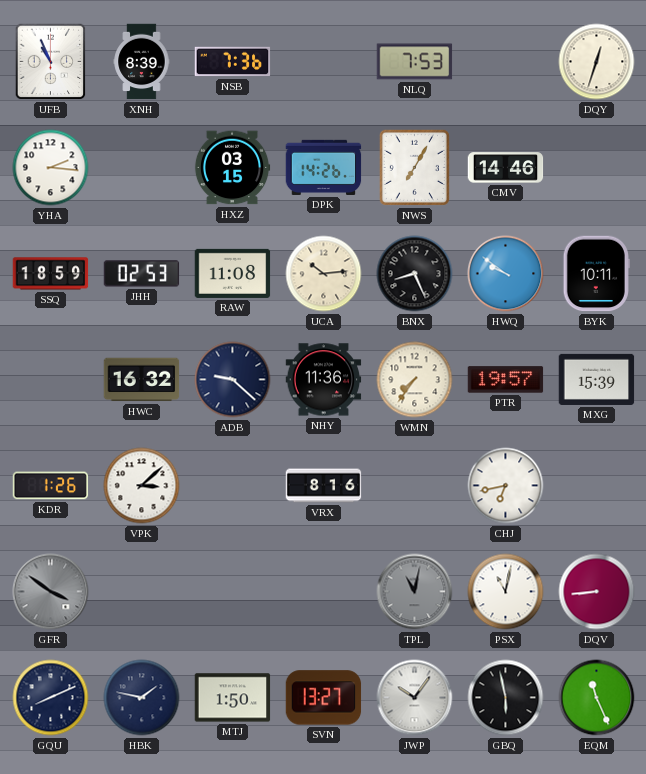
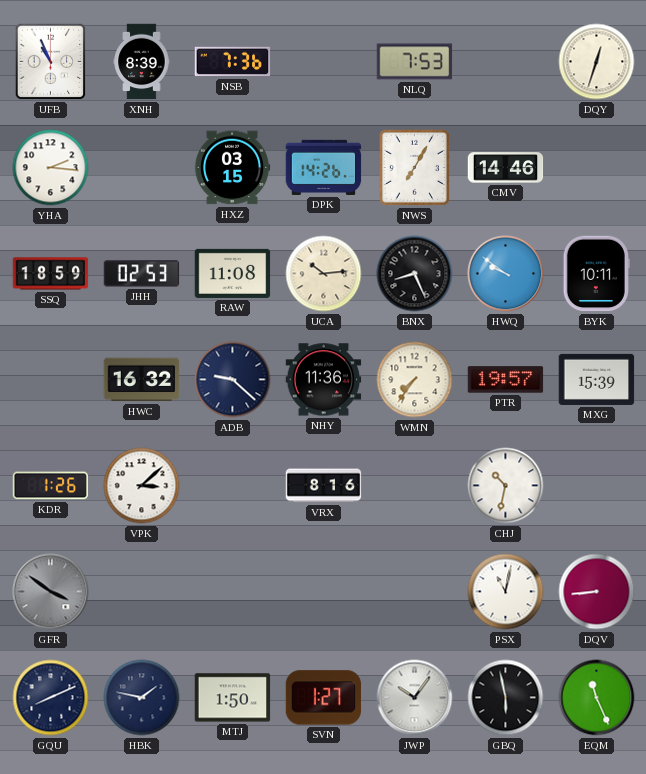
CHJ: 6:43 -> 10:32
TPL: 11:02 -> none
SVN: 13:27 -> 1:27
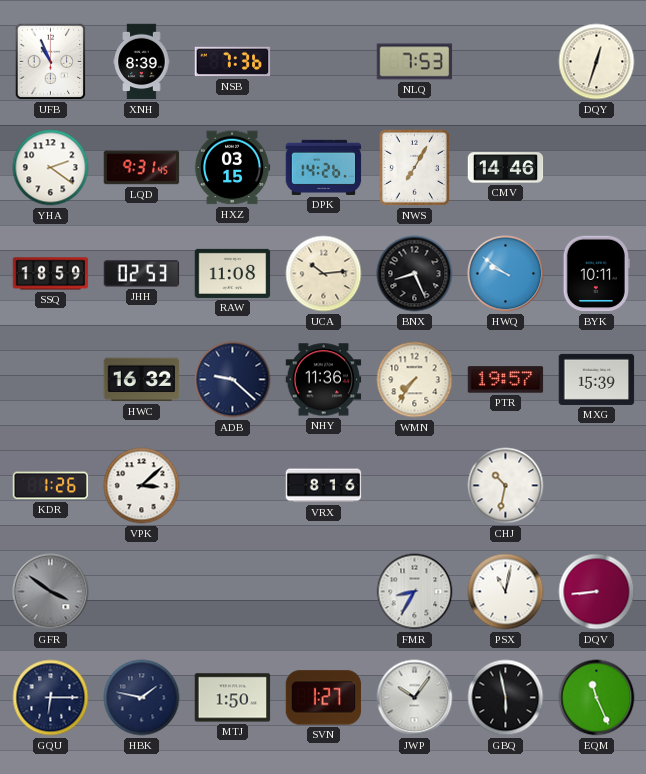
YHA: 2:16 -> 2:21
LQD: none -> 9:31
FMR: none -> 8:35
GQU: 8:11 -> 6:15
